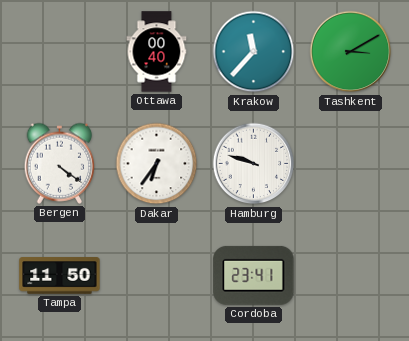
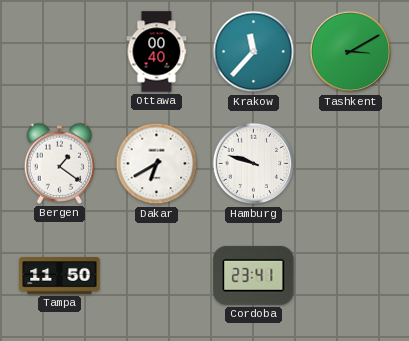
Bergen: 4:21 -> 1:21
Dakar: 6:36 -> 6:40
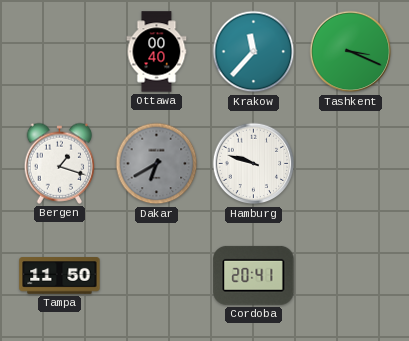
Tashkent: 3:10 -> 3:19
Bergen: 1:21 -> 1:18
Dakar dial: white -> grey
Cordoba: 23:41 -> 20:41
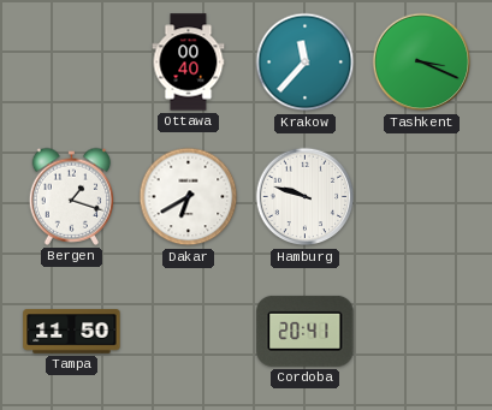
Dakar dial: grey -> white
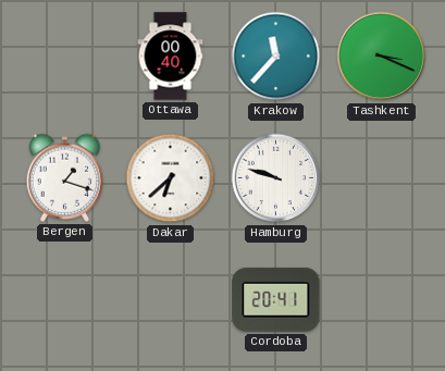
Dakar: 6:40 -> 6:38
Tampa: 11:50 -> none
